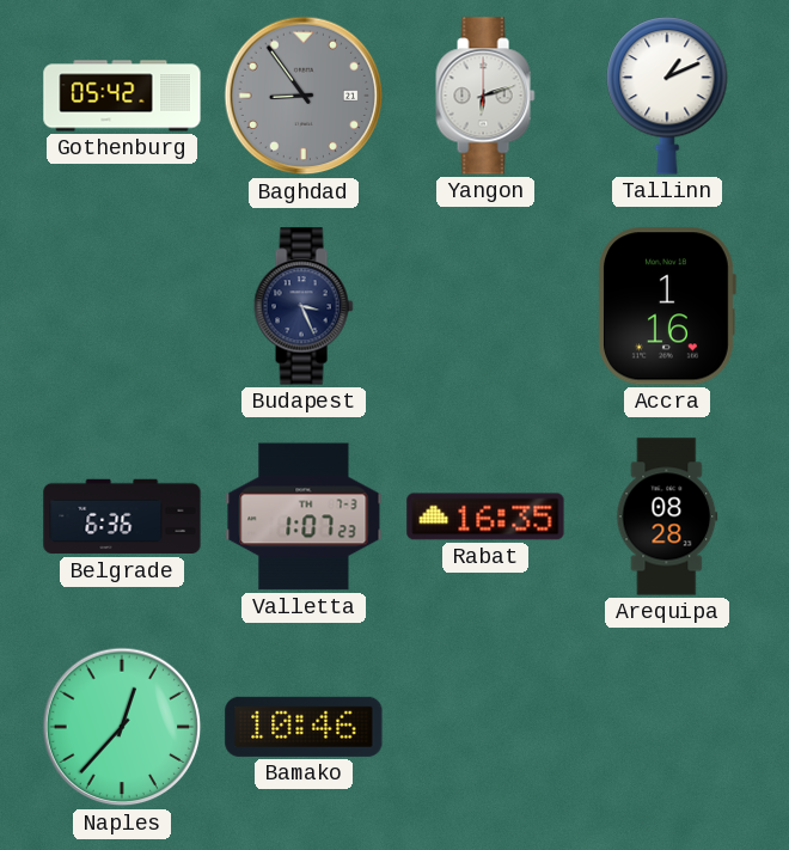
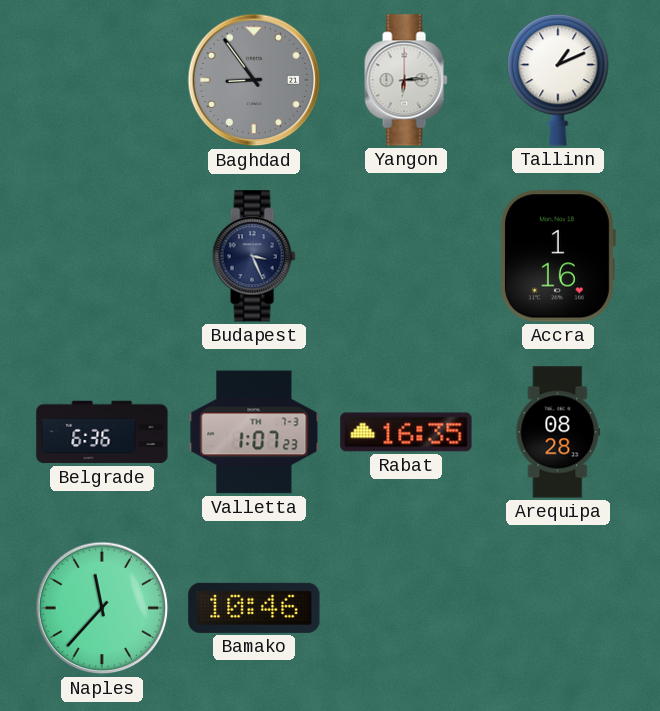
Gothenburg: 05:42 -> none
Yangon: 6:12 -> 6:14
Naples: 12:37 -> 11:37
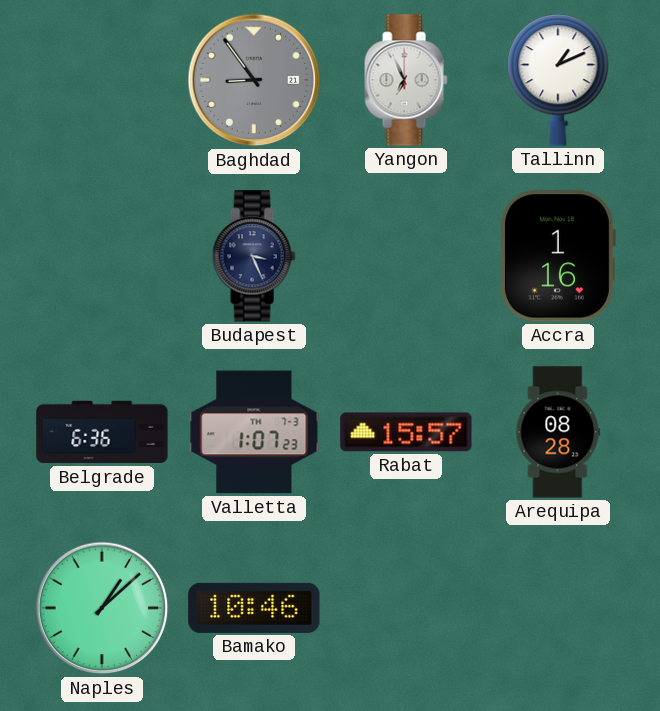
Yangon: 6:14 -> 6:56
Rabat: 16:35 -> 15:57
Naples: 11:37 -> 1:08
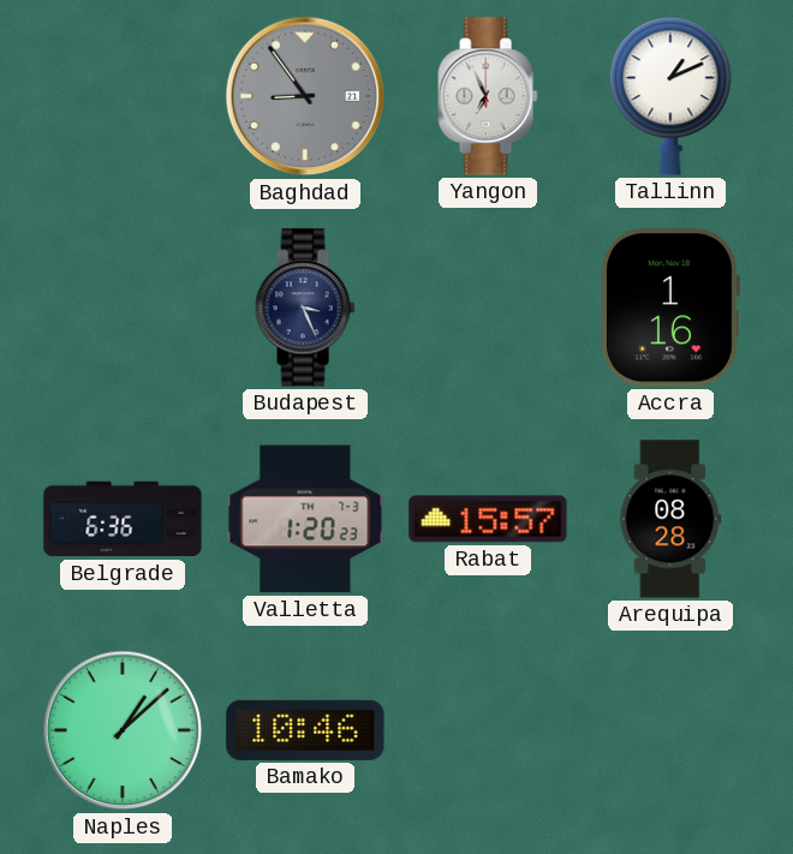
Valletta: 1:07 -> 1:20
